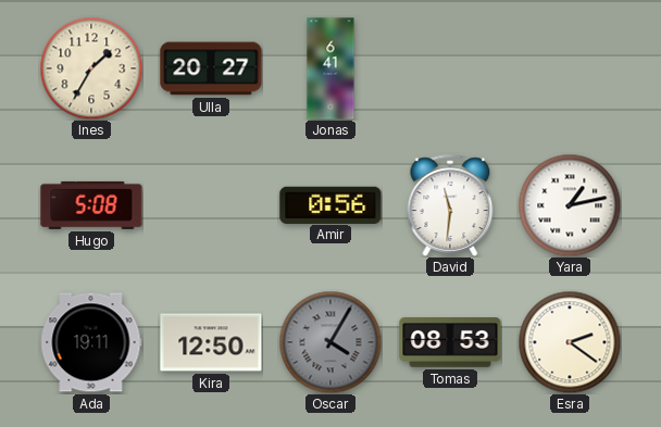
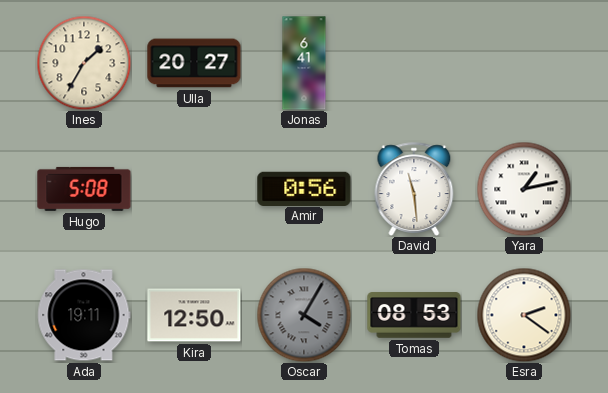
David: 11:31 -> 11:29
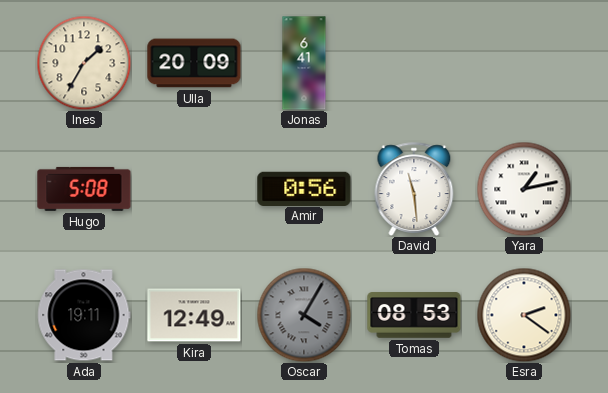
Ulla: 20:27 -> 20:09
Kira: 12:50 -> 12:49
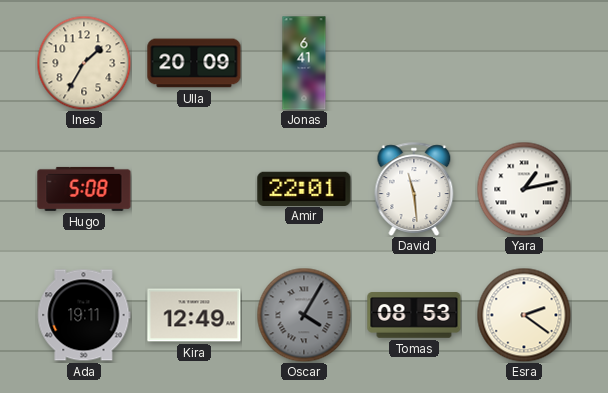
Amir: 0:56 -> 22:01
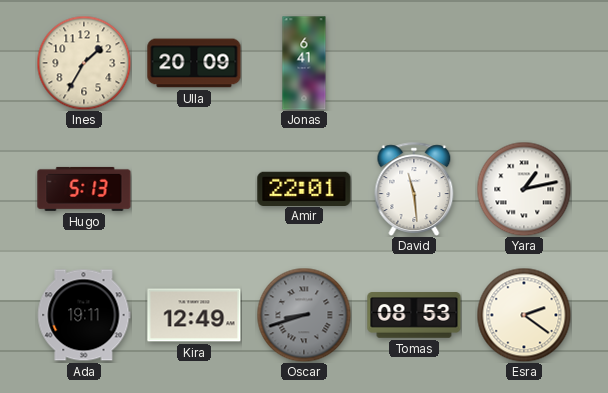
Hugo: 5:08 -> 5:13
Oscar: 4:05 -> 8:42
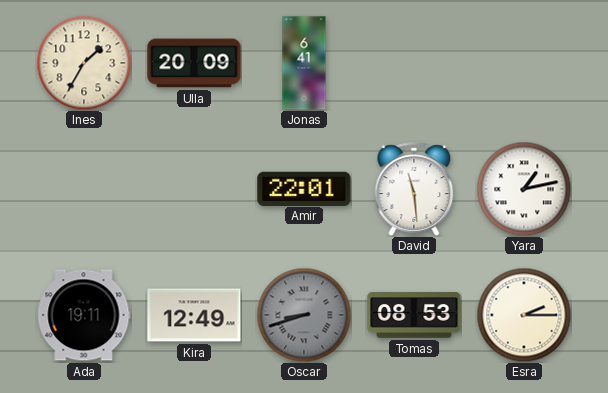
Hugo: 5:13 -> none
Esra: 2:21 -> 2:15
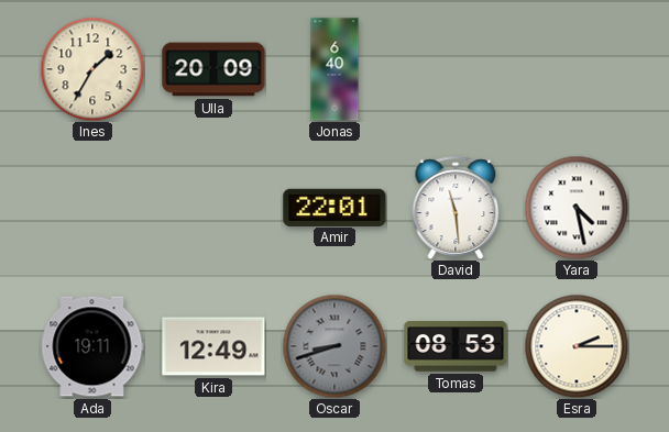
Jonas: 6:41 -> 6:40
Yara: 1:13 -> 4:28
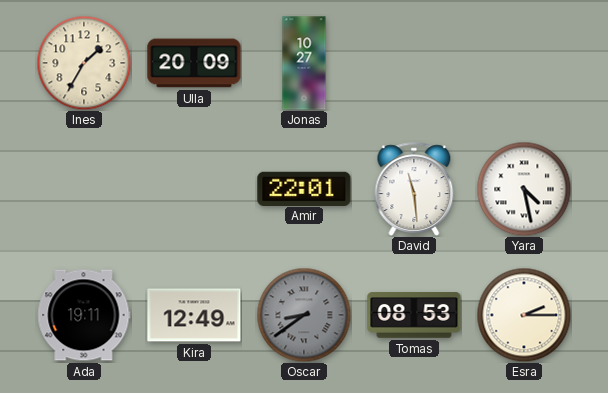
Jonas: 6:40 -> 10:27
Oscar: 8:42 -> 8:39
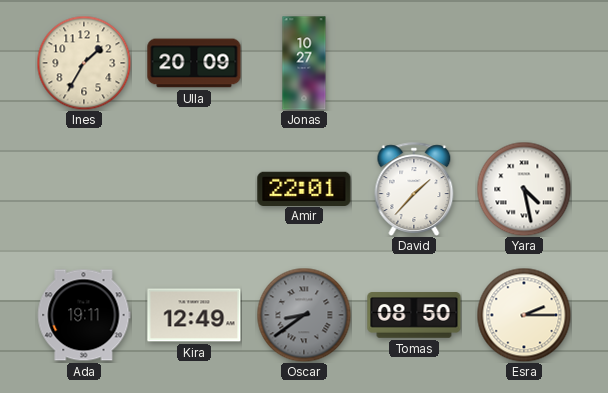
David: 11:29 -> 1:37
Tomas: 08:53 -> 08:50
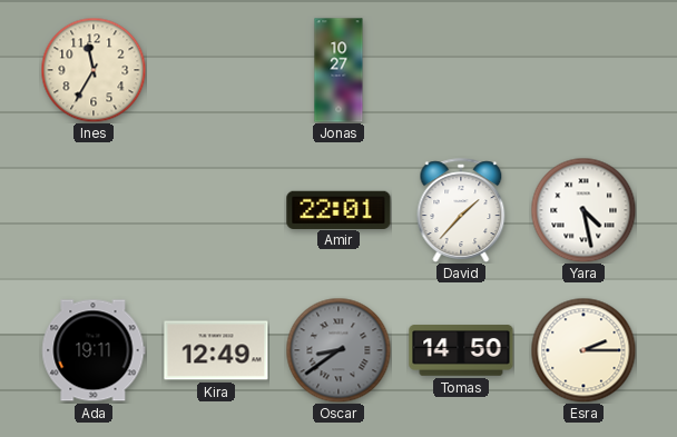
Ines: 1:35 -> 11:35
Ulla: 20:09 -> none
Tomas: 08:50 -> 14:50
